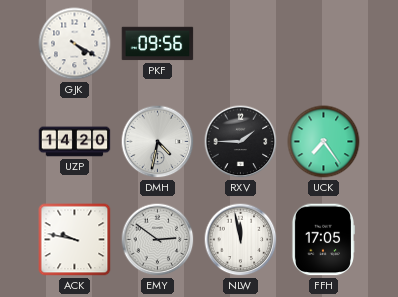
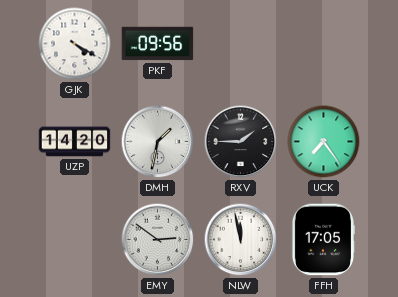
DMH: 4:32 -> 1:32
ACK: 9:47 -> none
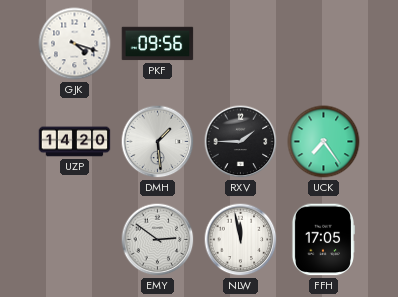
GJK: 4:20 -> 4:18
DMH: 1:32 -> 1:29
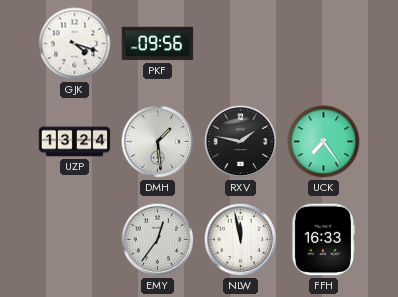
UZP: 14:20 -> 13:24
RXV: 1:45 -> 1:47
EMY: 2:51 -> 12:36
FFH: 17:05 -> 16:33
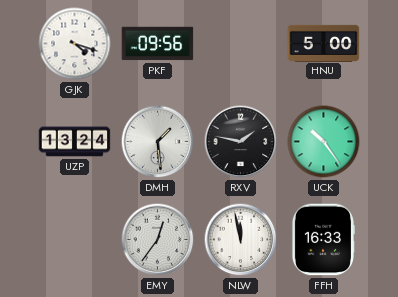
HNU: none -> 5:00
UCK: 7:24 -> 10:24
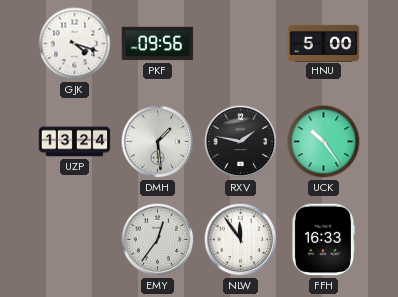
NLW: 11:58 -> 11:54
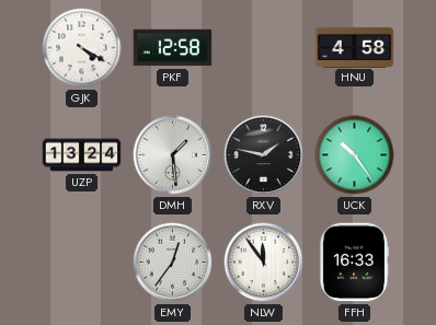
GJK: 4:18 -> 4:20
PKF: 09:56 -> 12:58
HNU: 5:00 -> 4:58
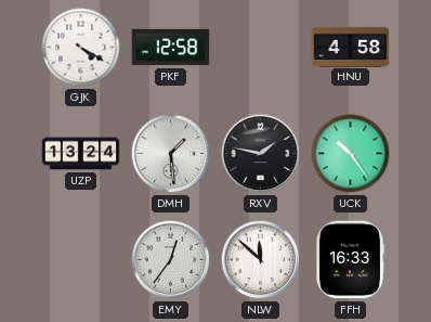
NLW: 11:54 -> 11:52
